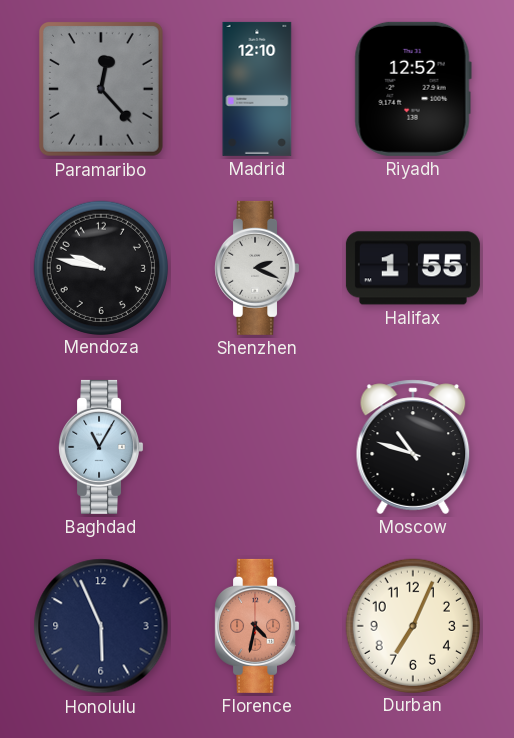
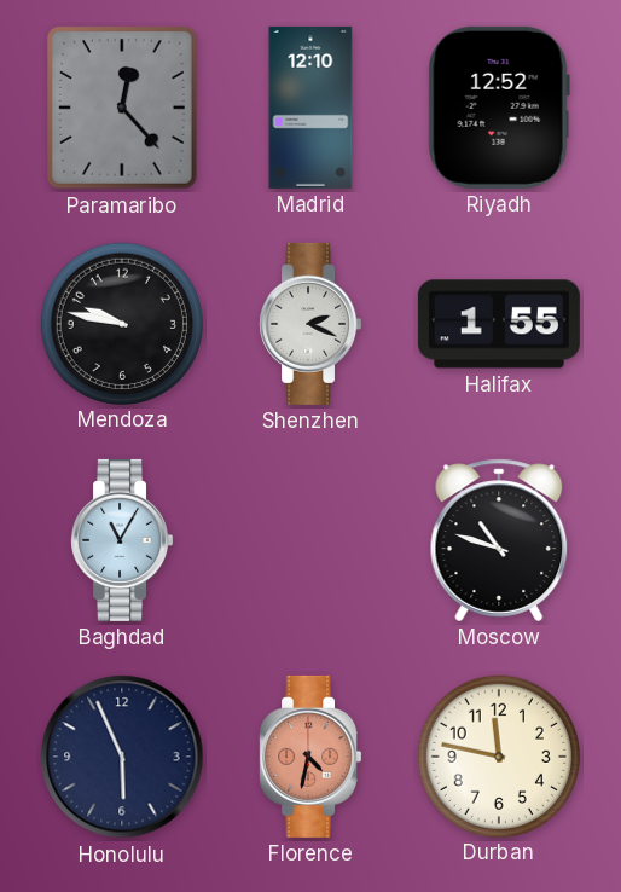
Durban: 7:04 -> 11:47
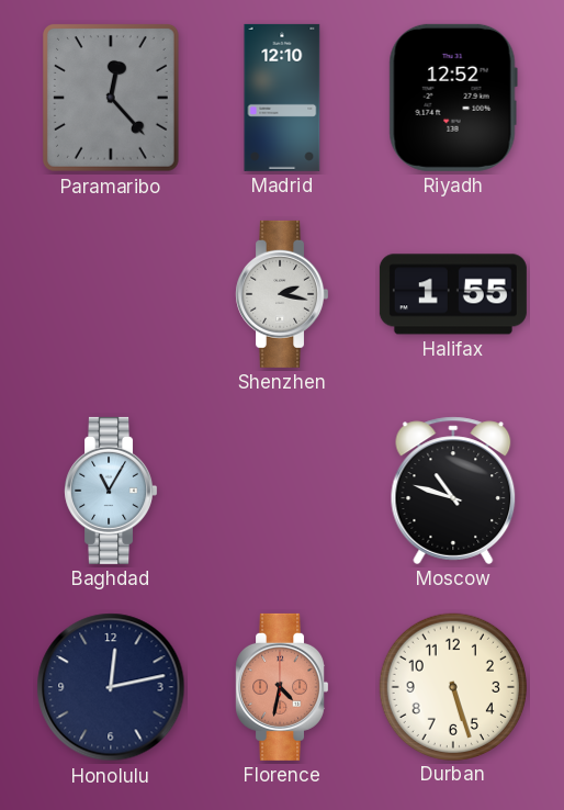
Mendoza: 9:47 -> none
Shenzhen: 2:19 -> 2:17
Honolulu: 5:56 -> 12:13
Durban: 11:47 -> 5:27
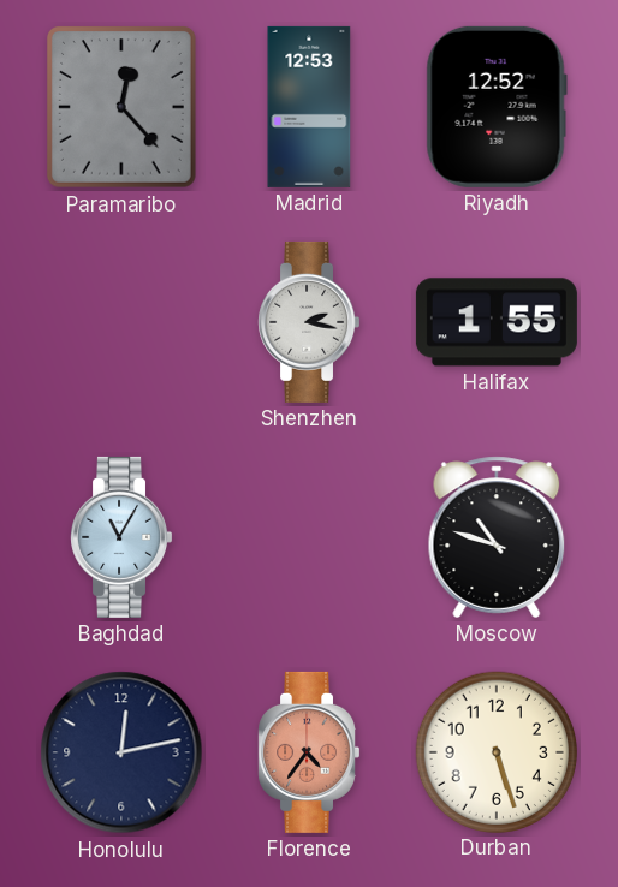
Madrid: 12:10 -> 12:53
Florence: 4:32 -> 4:36
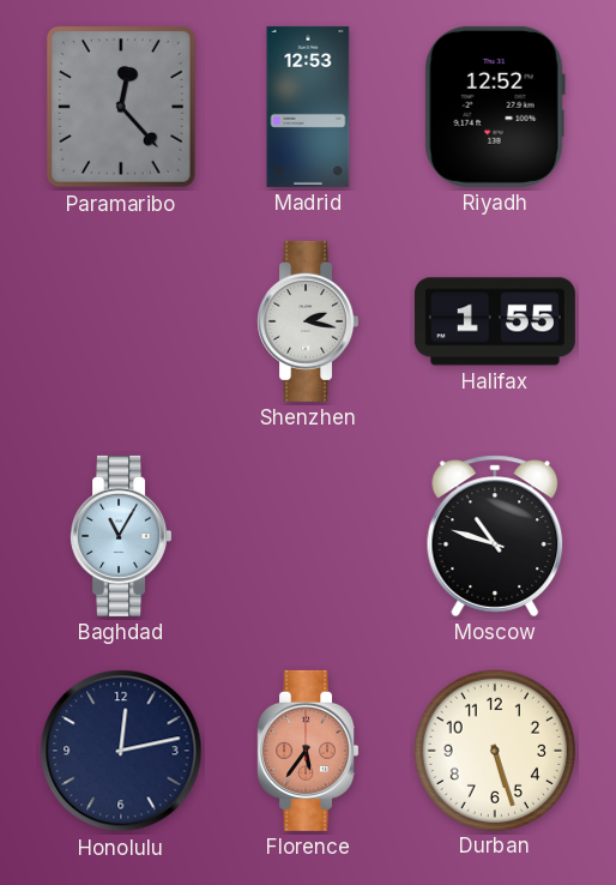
Florence: 4:36 -> 5:36
